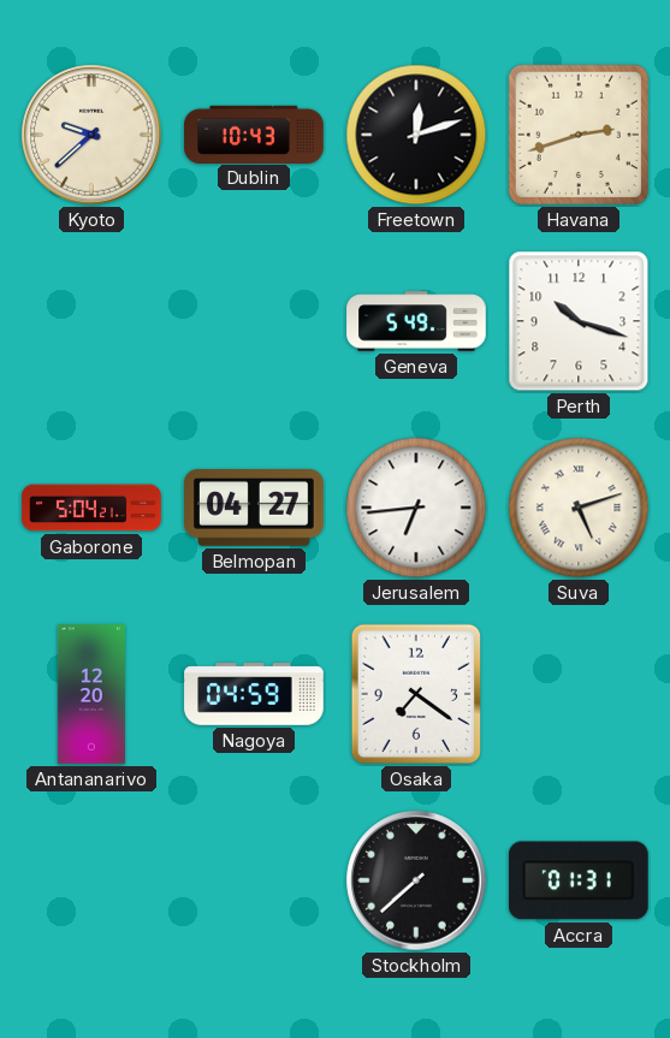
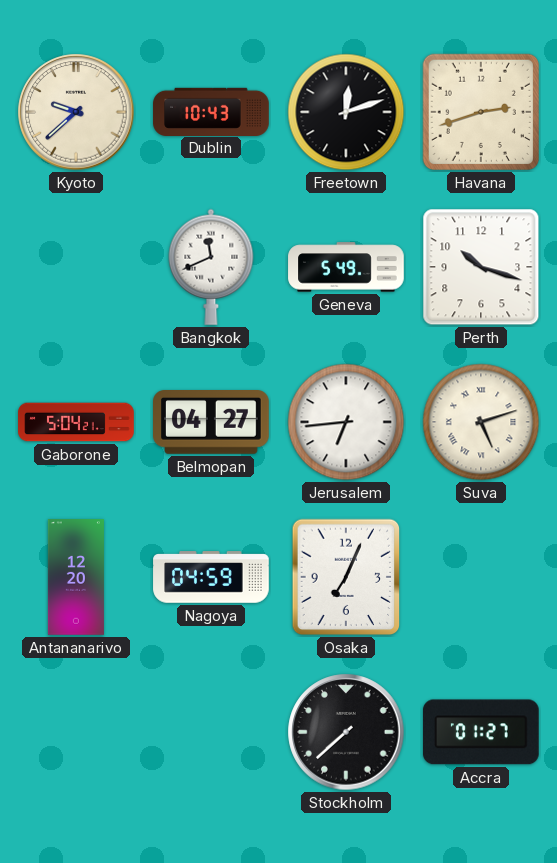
Bangkok: none -> 11:41
Osaka: 7:21 -> 7:04
Accra: 01:31 -> 01:27
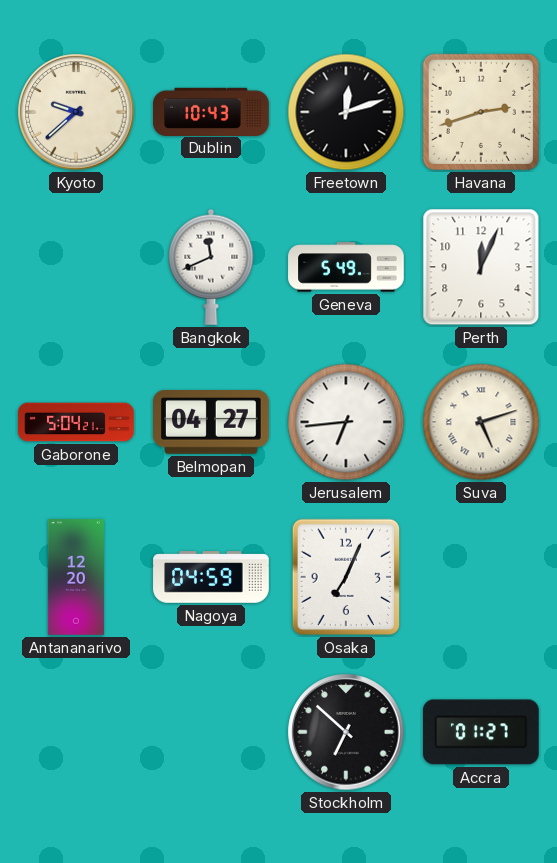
Perth: 10:18 -> 12:04
Stockholm: 7:38 -> 6:52
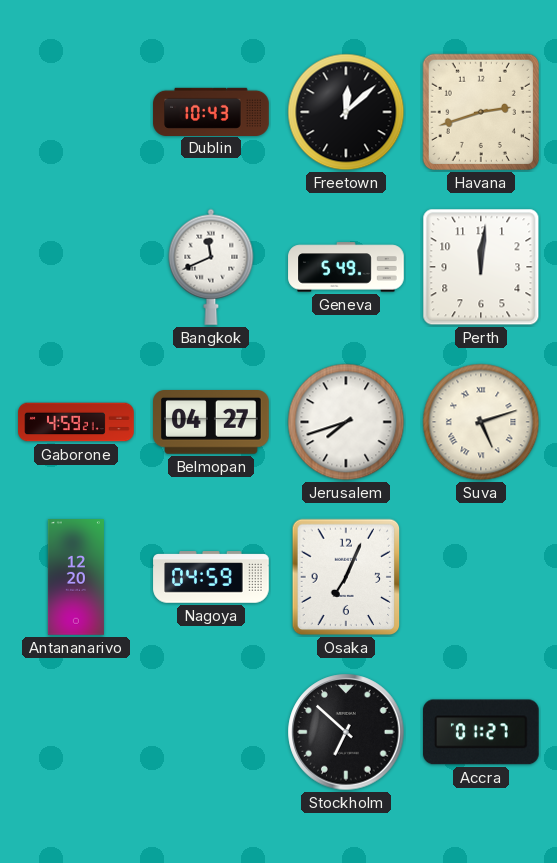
Kyoto: 9:38 -> none
Freetown: 12:12 -> 12:08
Perth: 12:04 -> 12:01
Gaborone: 5:04 -> 4:59
Jerusalem: 6:44 -> 7:42
